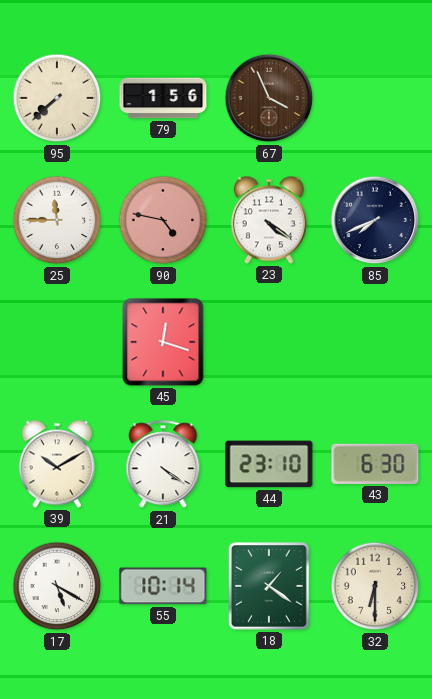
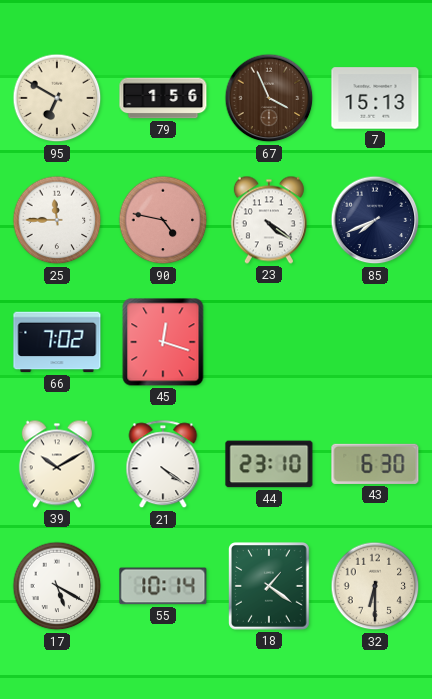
95: 7:38 -> 6:50
7: none -> 15:13
66: none -> 7:02
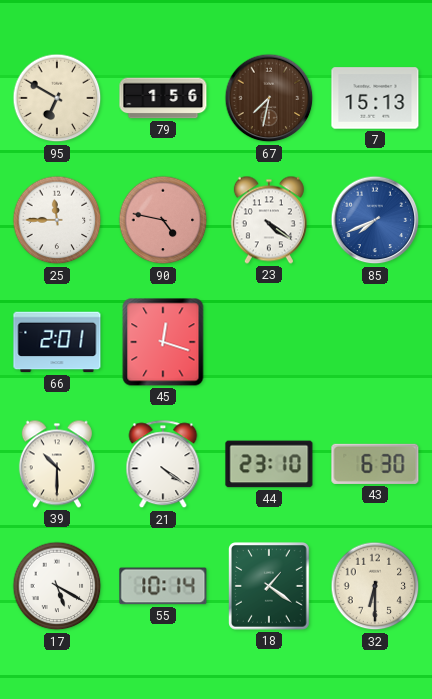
67: 3:56 -> 7:32
85 dial: navy -> blue
66: 7:02 -> 2:01
39: 10:10 -> 10:30
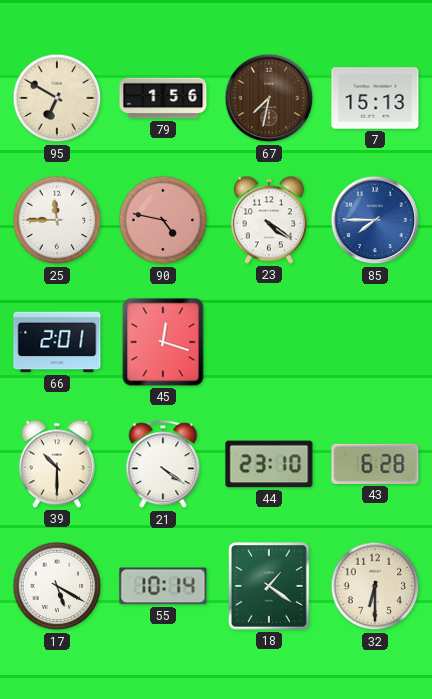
85: 7:41 -> 7:45
43: 6:30 -> 6:28
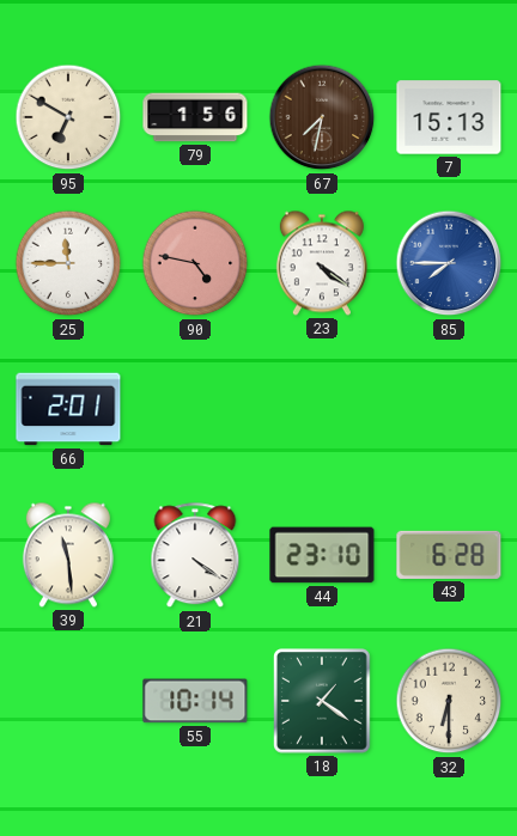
45: 12:18 -> none
39: 10:30 -> 11:29
17: 5:20 -> none
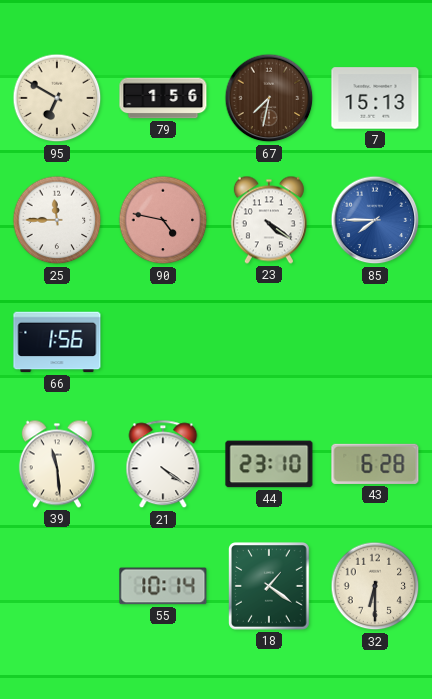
66: 2:01 -> 1:56
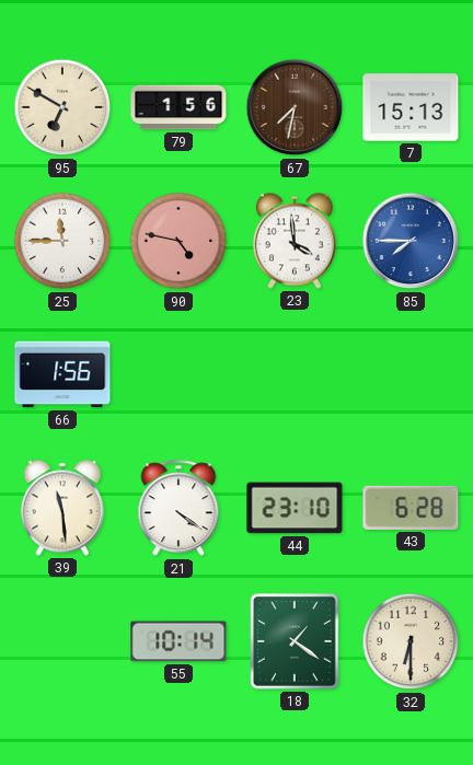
23: 4:21 -> 3:59
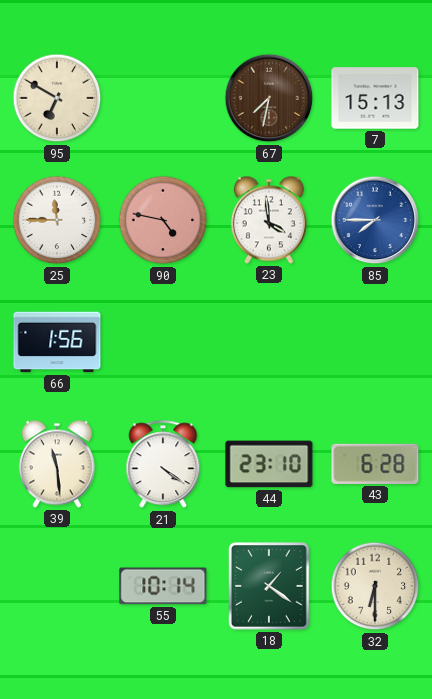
79: 1:56 -> none
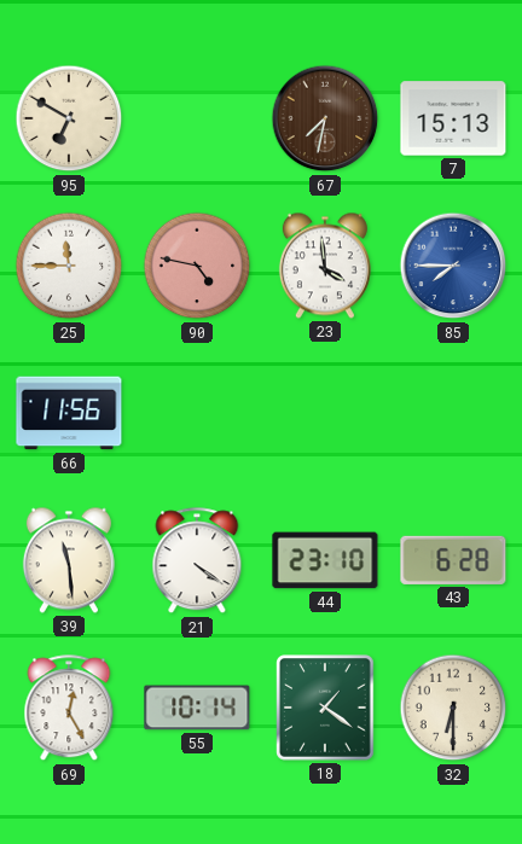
66: 1:56 -> 11:56
69: none -> 12:25
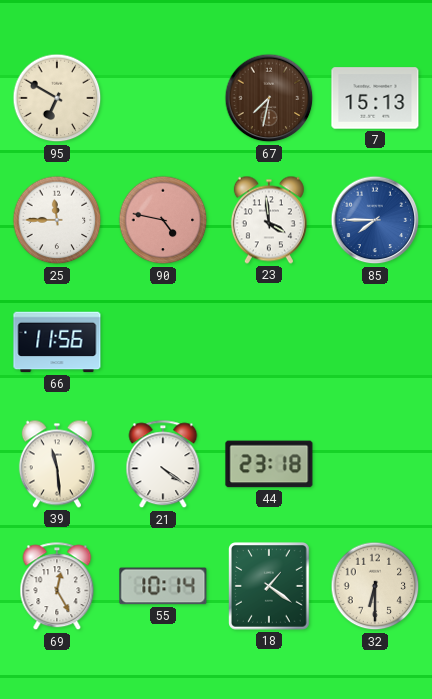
44: 23:10 -> 23:18
43: 6:28 -> none
